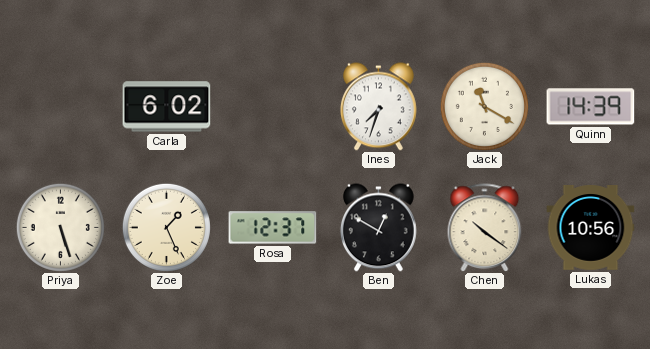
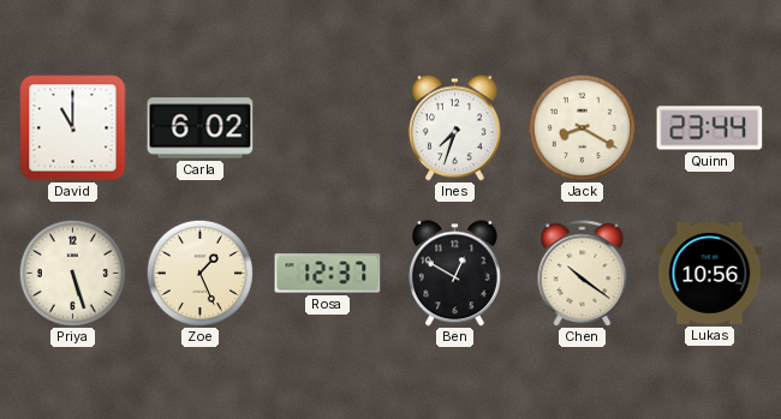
David: none -> 11:00
Jack: 11:20 -> 8:20
Quinn: 14:39 -> 23:44
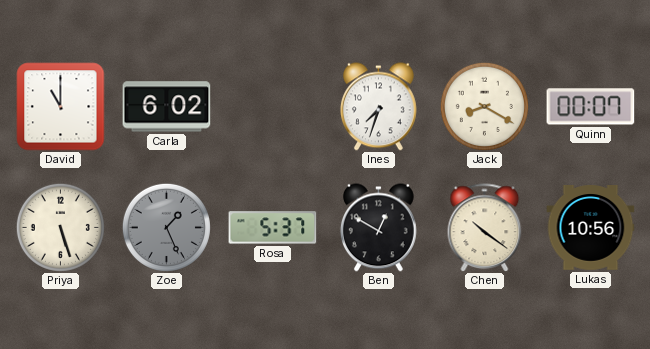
Quinn: 23:44 -> 00:07
Zoe dial: cream -> grey
Rosa: 12:37 -> 5:37
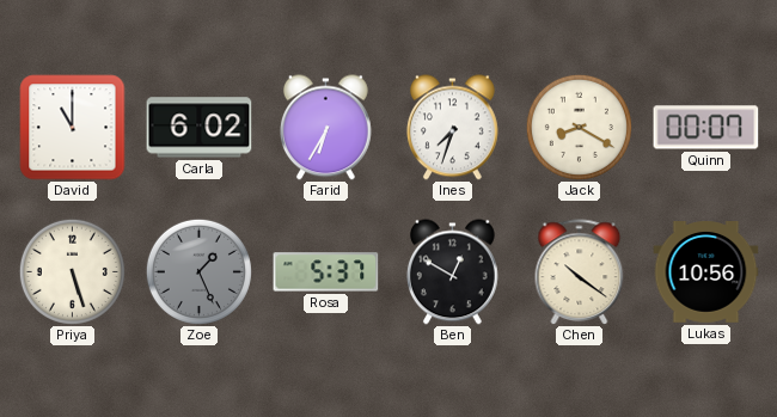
Farid: none -> 6:35
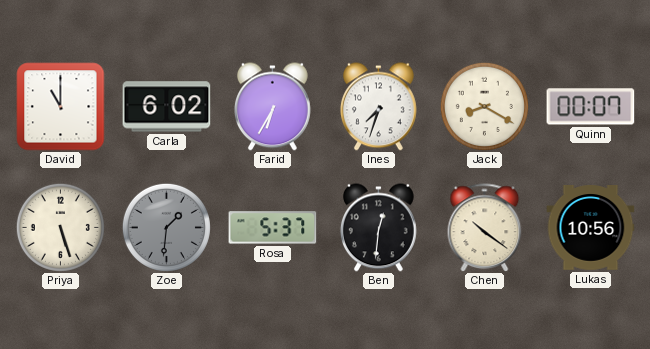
Zoe: 1:26 -> 1:31
Ben: 12:50 -> 12:31
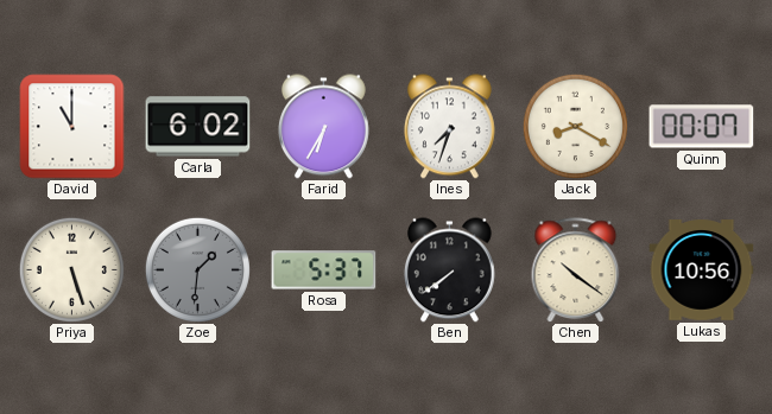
Ben: 12:31 -> 7:39
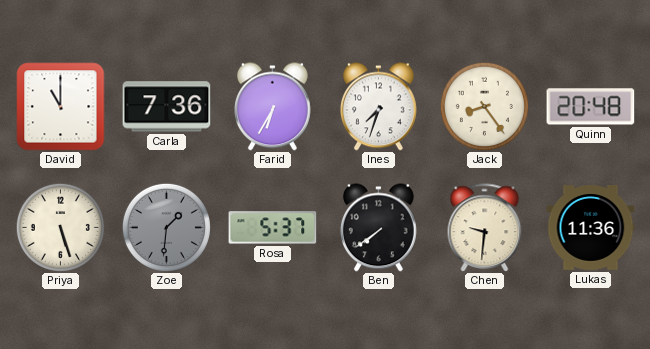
Carla: 6:02 -> 7:36
Jack: 8:20 -> 8:24
Quinn: 00:07 -> 20:48
Chen: 10:21 -> 9:31
Lukas: 10:56 -> 11:36
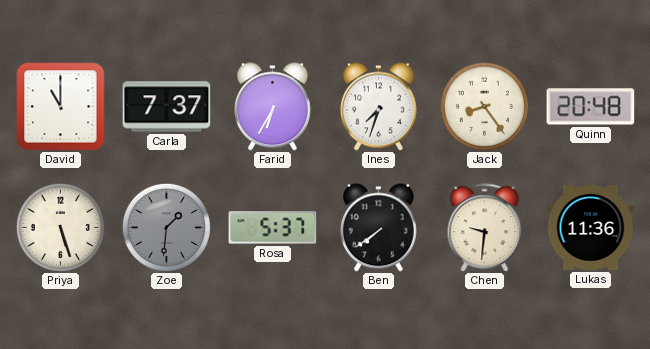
Carla: 7:36 -> 7:37
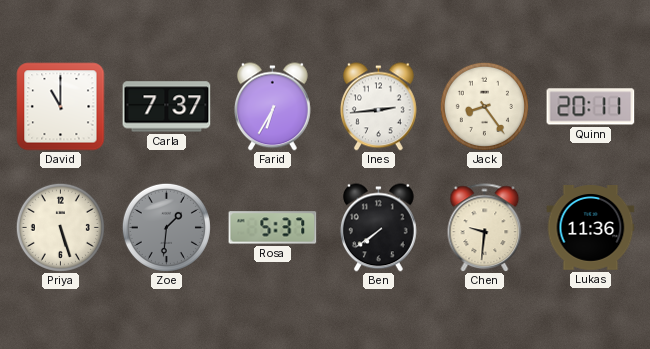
Ines: 7:33 -> 2:44
Quinn: 20:48 -> 20:11
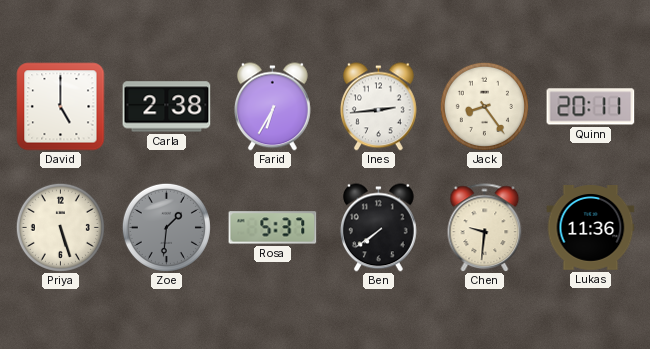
David: 11:00 -> 5:00
Carla: 7:37 -> 2:38
